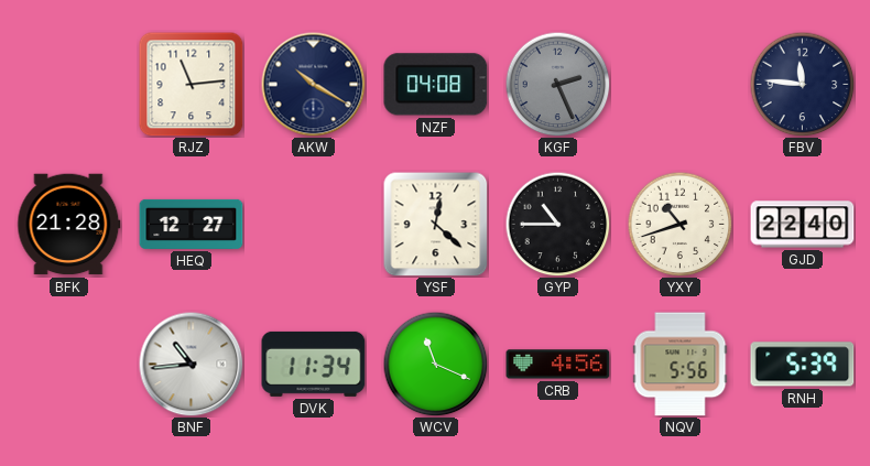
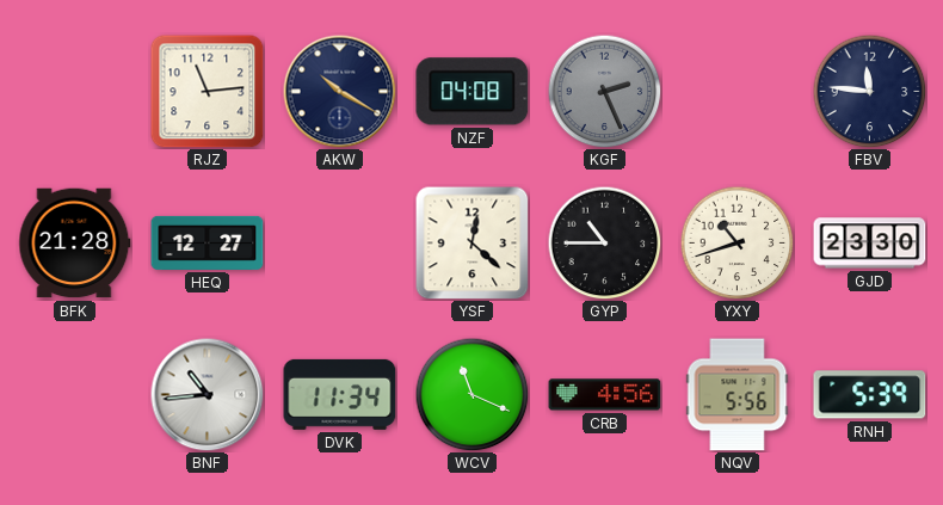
GJD: 22:40 -> 23:30
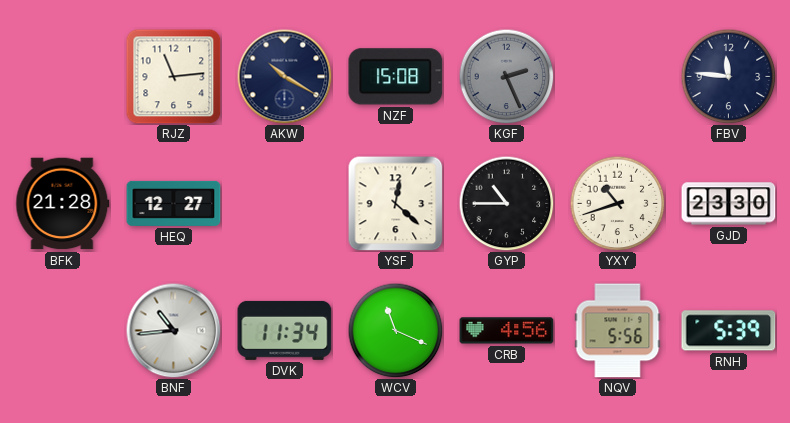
NZF: 04:08 -> 15:08
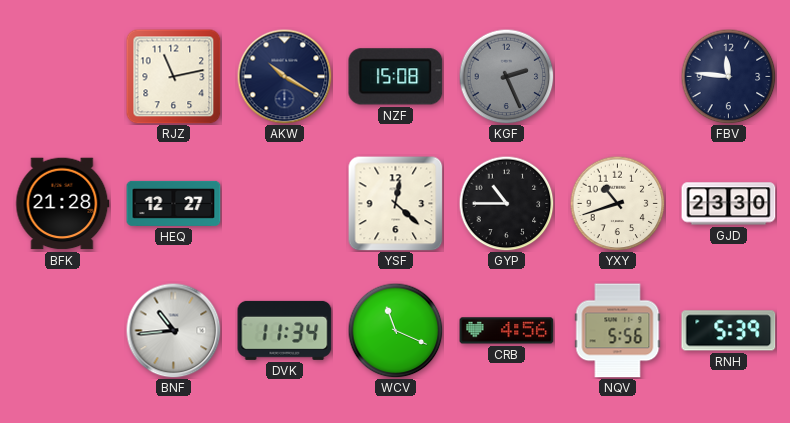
RJZ: 11:14 -> 11:13
